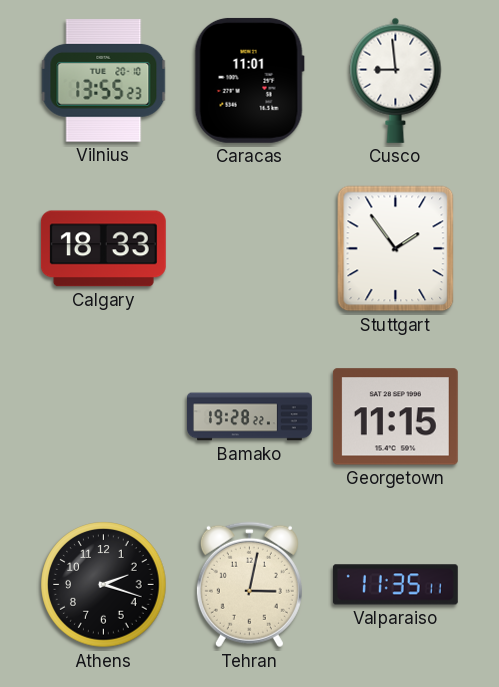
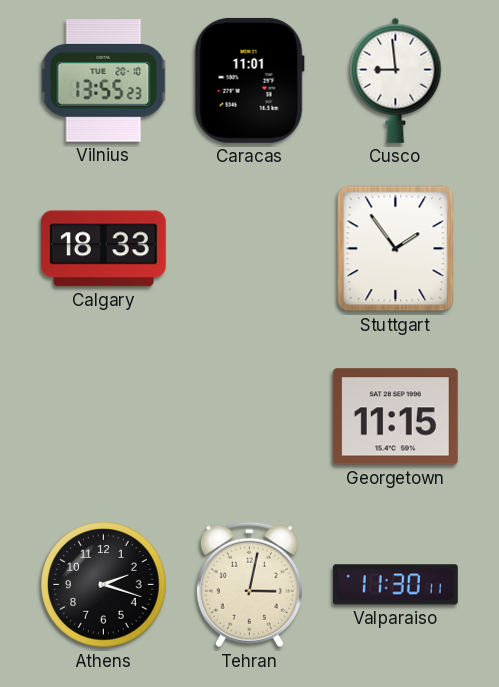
Bamako: 19:28 -> none
Valparaiso: 11:35 -> 11:30
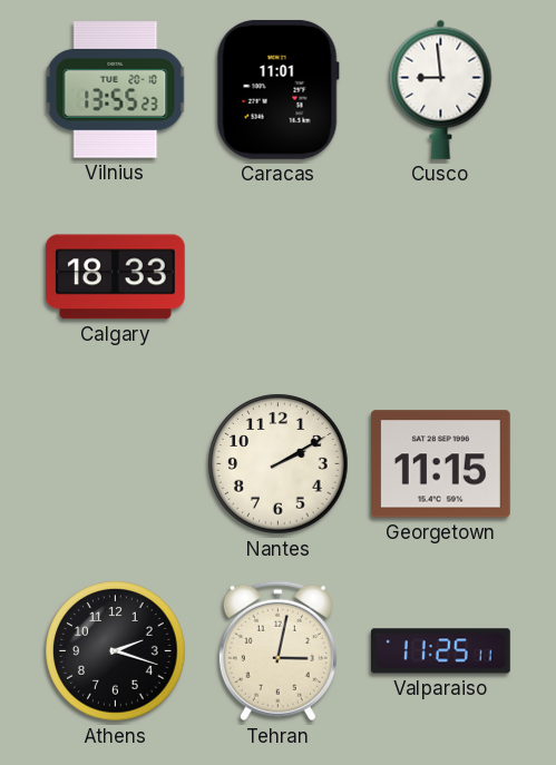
Stuttgart: 1:54 -> none
Nantes: none -> 2:10
Valparaiso: 11:30 -> 11:25
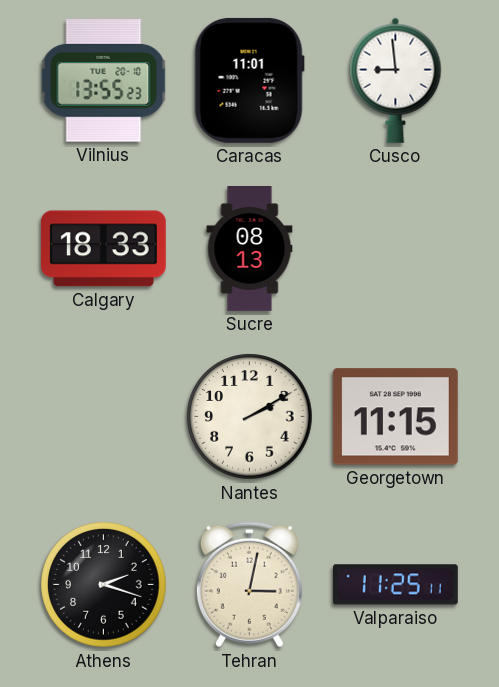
Sucre: none -> 08:13
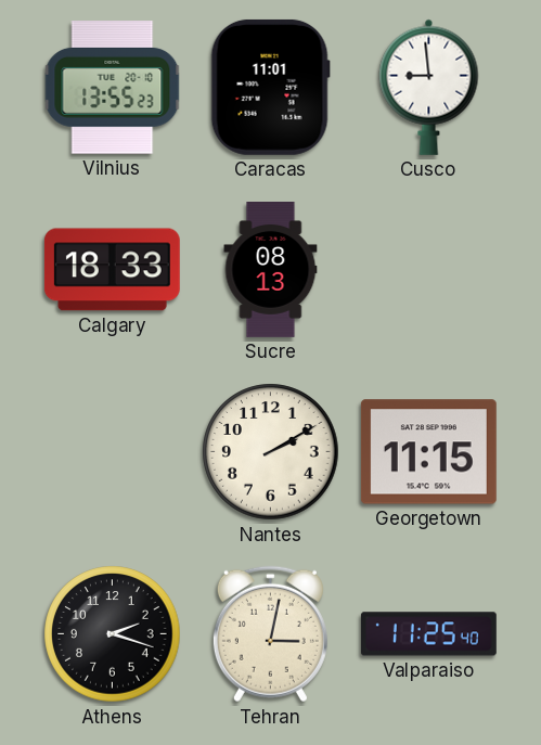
Valparaiso: 11:25:11 -> 11:25:40
